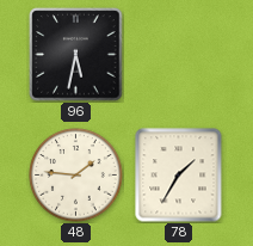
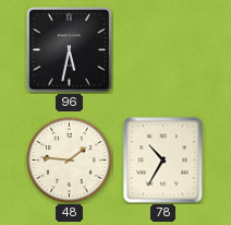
78: 1:35 -> 10:35
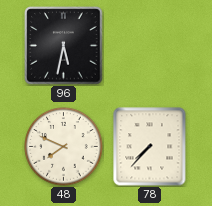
48: 1:46 -> 7:49
78: 10:35 -> 7:37
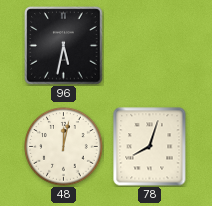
48: 7:49 -> 12:02
78: 7:37 -> 8:03
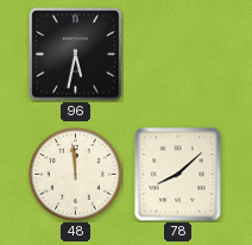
48: 12:02 -> 11:59
78: 8:03 -> 8:08
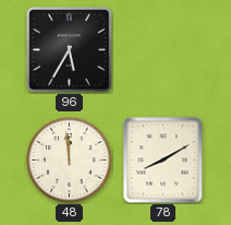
96: 5:32 -> 5:35
78: 8:08 -> 8:10
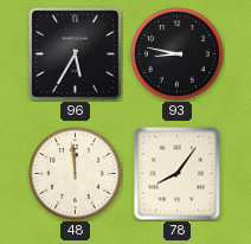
93: none -> 8:47
78: 8:10 -> 8:06
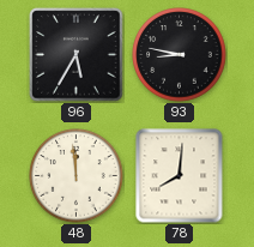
78: 8:06 -> 8:01
